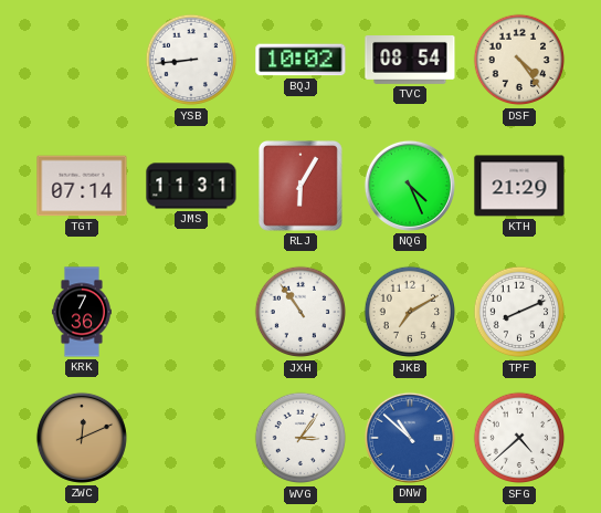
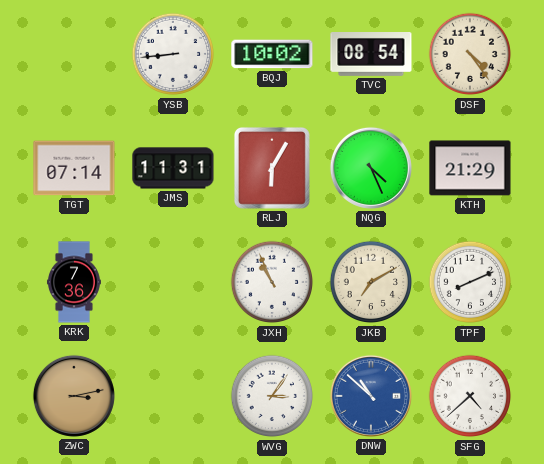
JXH: 10:54 -> 10:56
ZWC: 12:11 -> 3:13
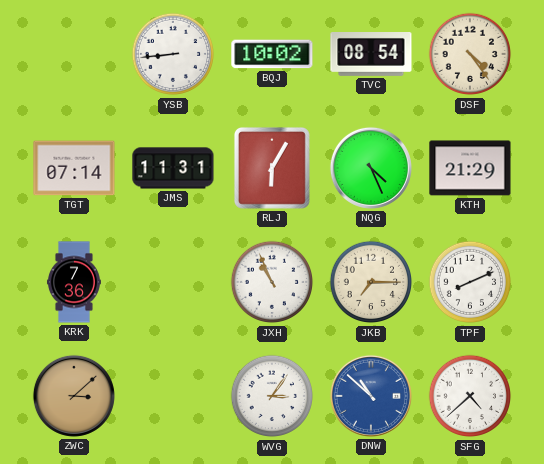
JKB: 7:10 -> 7:15
ZWC: 3:13 -> 3:08
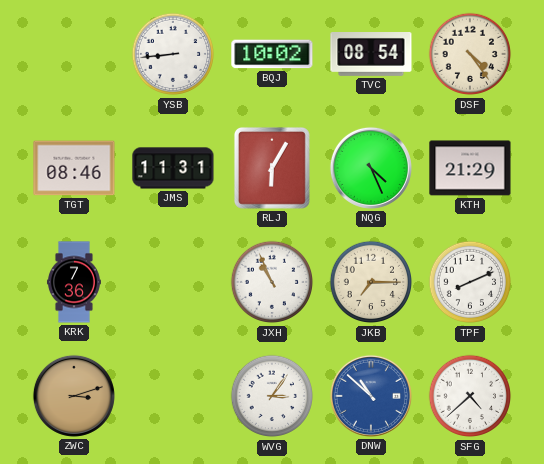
TGT: 07:14 -> 08:46
ZWC: 3:08 -> 3:12
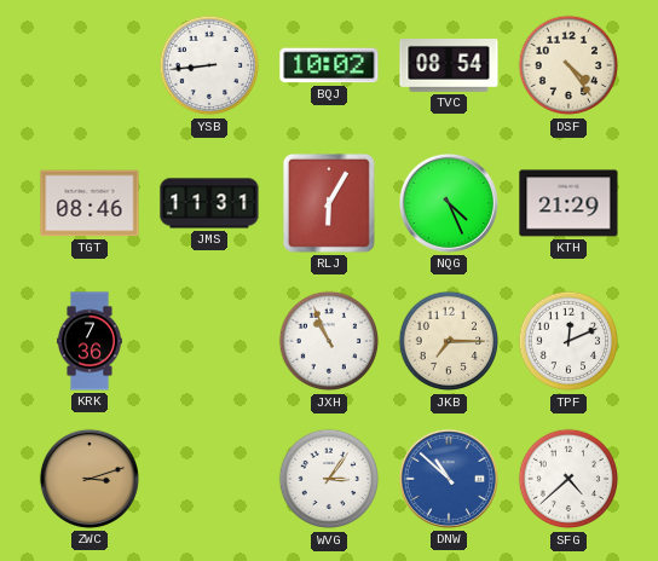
TPF: 8:11 -> 12:11
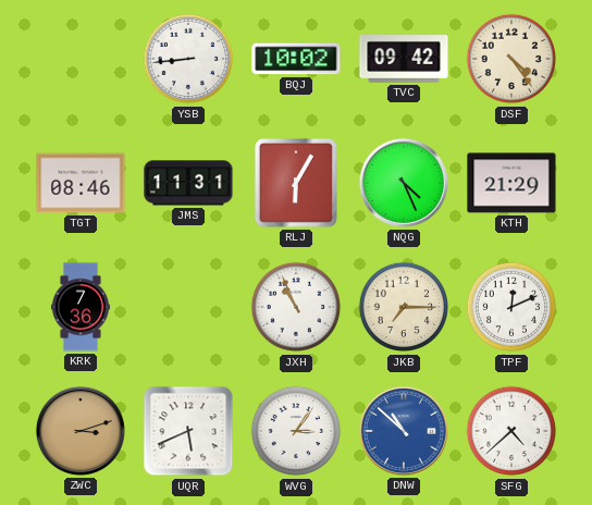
TVC: 08:54 -> 09:42
UQR: none -> 5:41
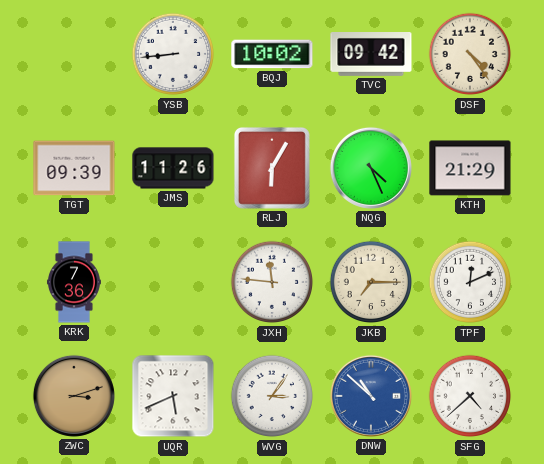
TGT: 08:46 -> 09:39
JMS: 11:31 -> 11:26
JXH: 10:56 -> 11:46
